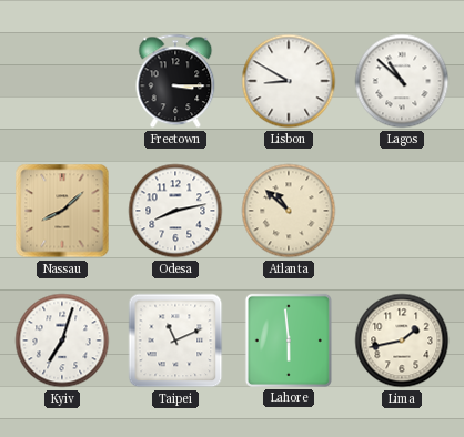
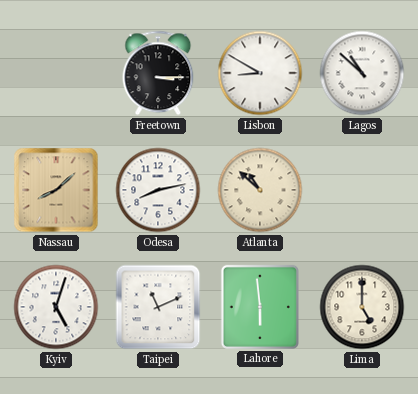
Kyiv: 7:03 -> 5:03
Lima: 1:43 -> 5:00
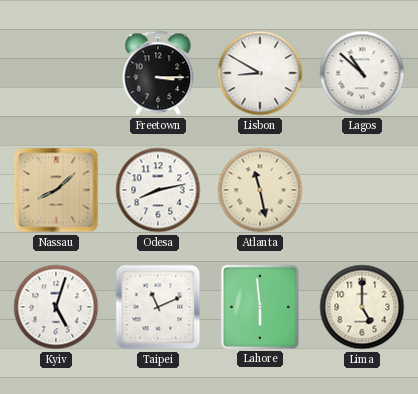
Atlanta: 10:52 -> 11:28
